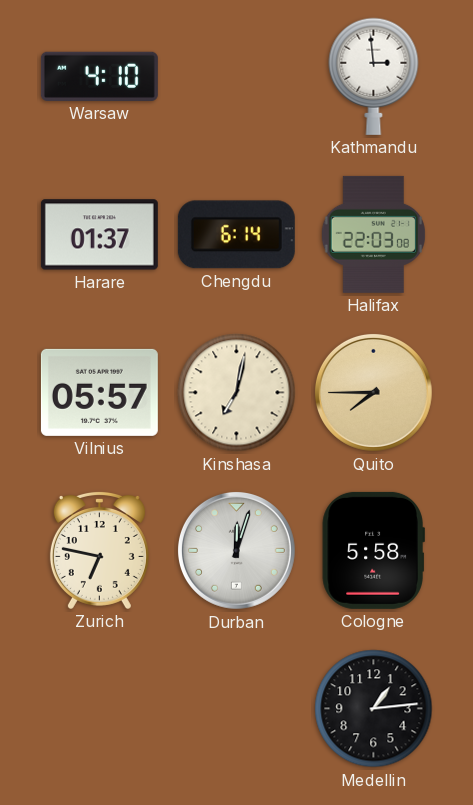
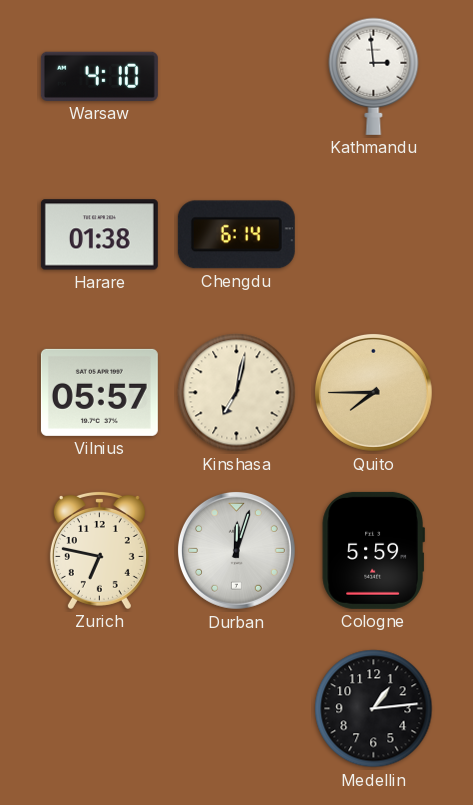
Harare: 01:37 -> 01:38
Halifax: 22:03 -> none
Cologne: 5:58 -> 5:59
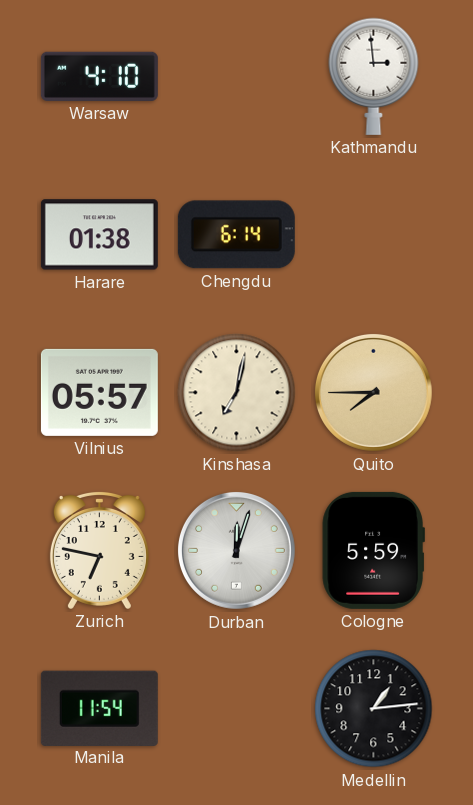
Manila: none -> 11:54
